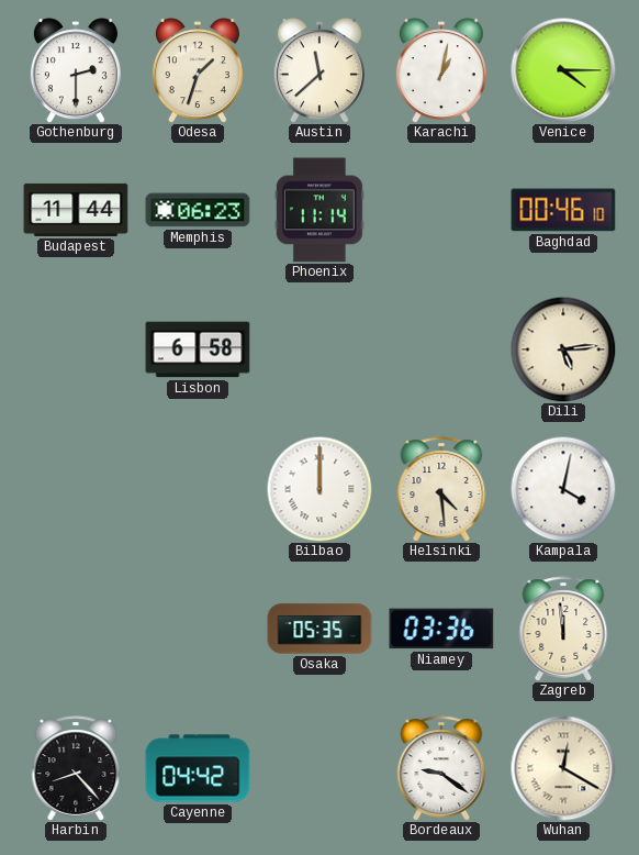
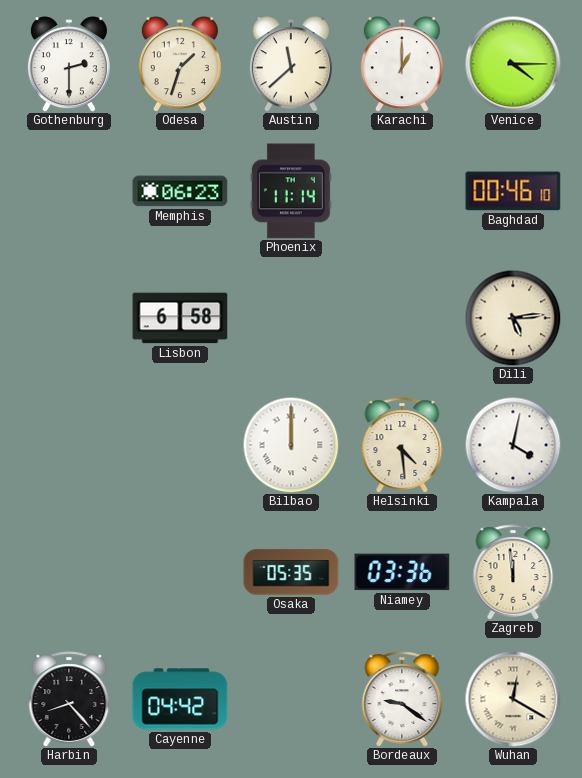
Karachi: 1:02 -> 1:00
Budapest: 11:44 -> none
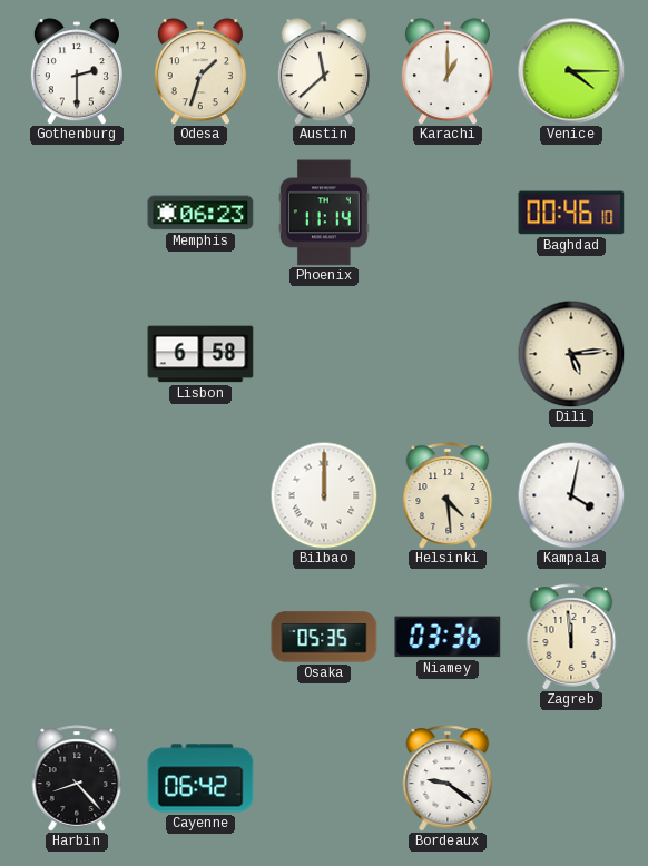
Cayenne: 04:42 -> 06:42
Wuhan: 12:20 -> none
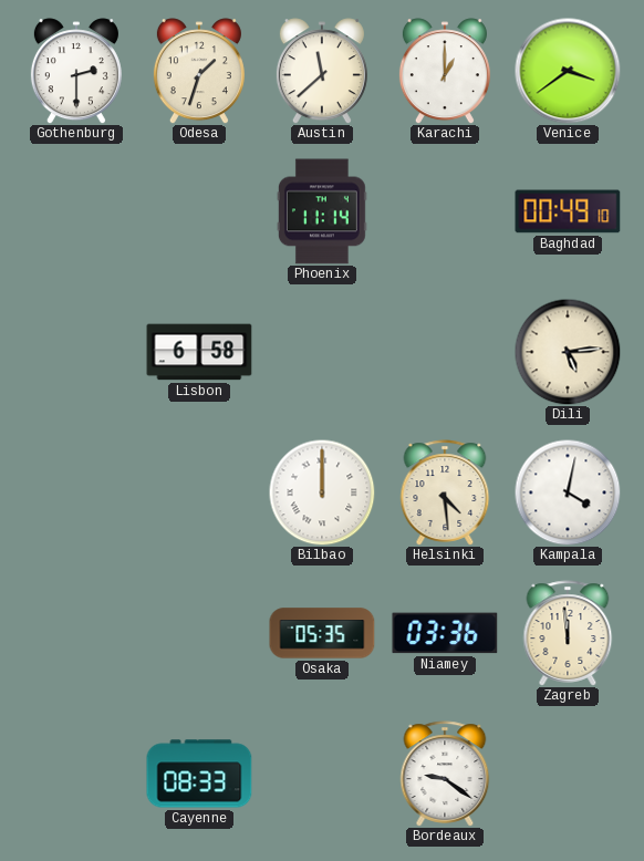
Venice: 4:15 -> 3:39
Memphis: 06:23 -> none
Baghdad: 00:46 -> 00:49
Harbin: 8:23 -> none
Cayenne: 06:42 -> 08:33
